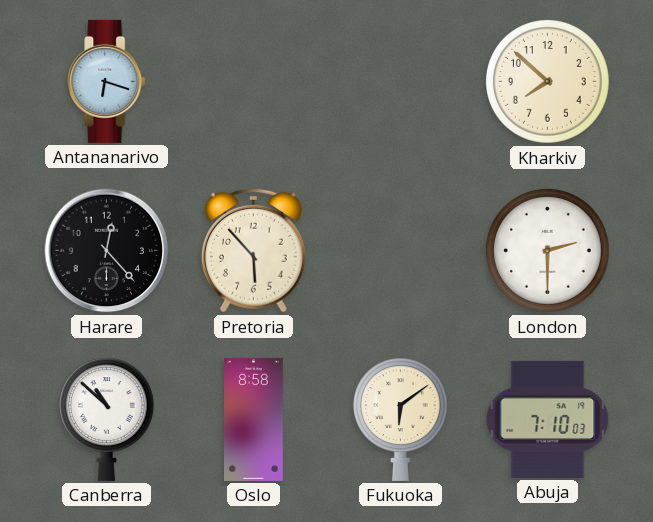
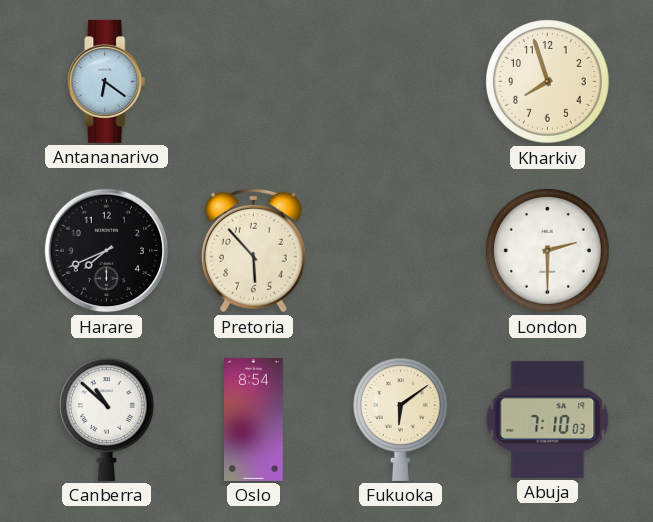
Antananarivo: 6:18 -> 6:21
Kharkiv: 7:52 -> 7:57
Harare: 12:23 -> 7:41
Oslo: 8:58 -> 8:54
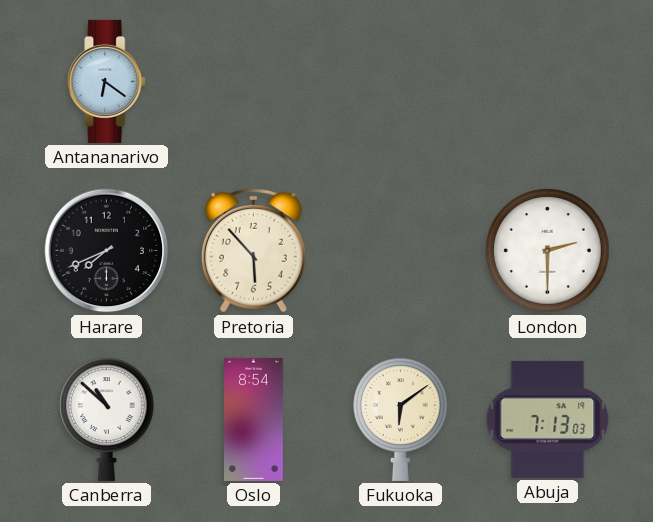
Kharkiv: 7:57 -> none
Abuja: 7:10 -> 7:13
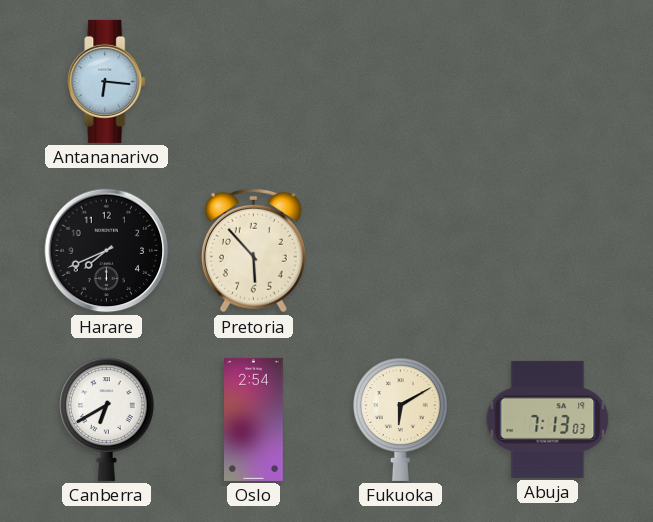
Antananarivo: 6:21 -> 6:16
London: 2:30 -> none
Canberra: 10:52 -> 6:40
Oslo: 8:54 -> 2:54
Fukuoka: 6:09 -> 6:10
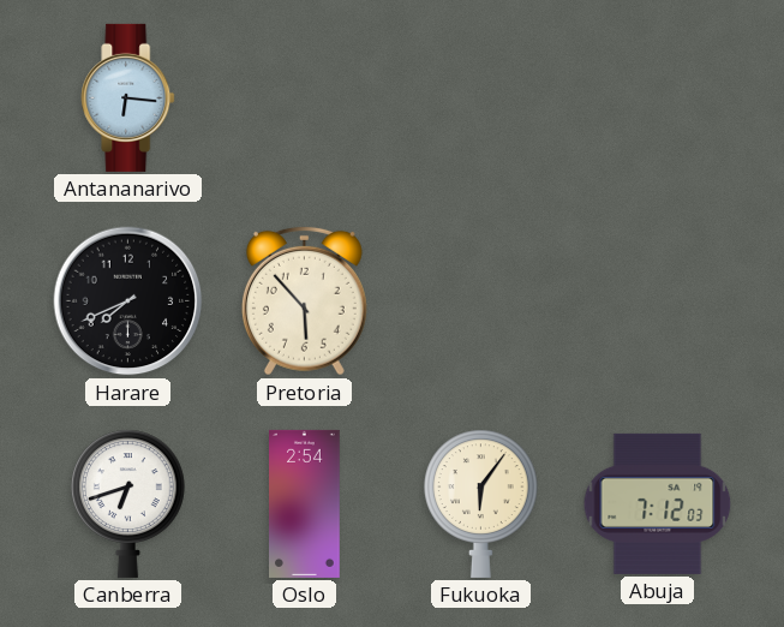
Canberra: 6:40 -> 6:42
Fukuoka: 6:10 -> 6:06
Abuja: 7:13 -> 7:12
